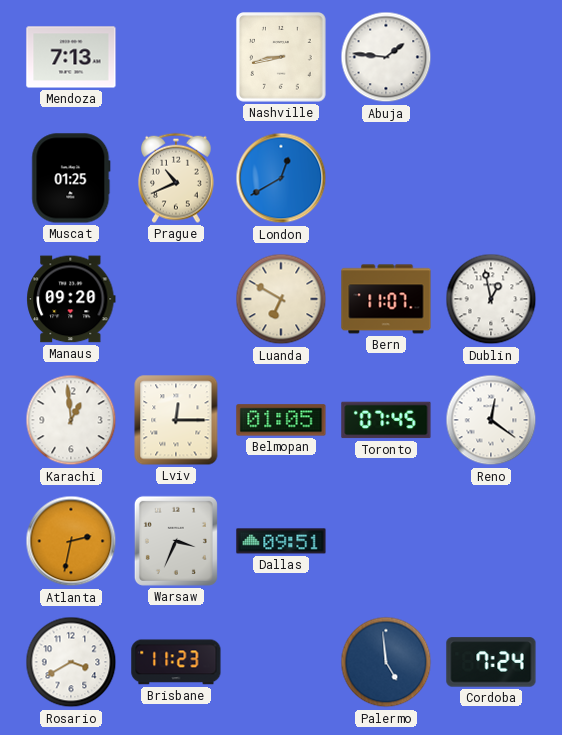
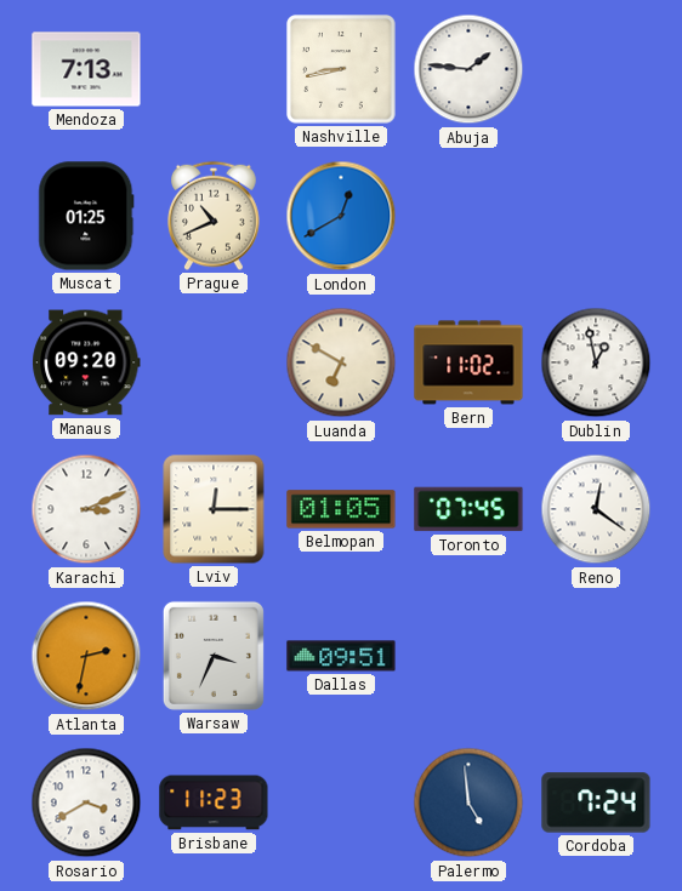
Bern: 11:07 -> 11:02
Karachi: 12:59 -> 3:11
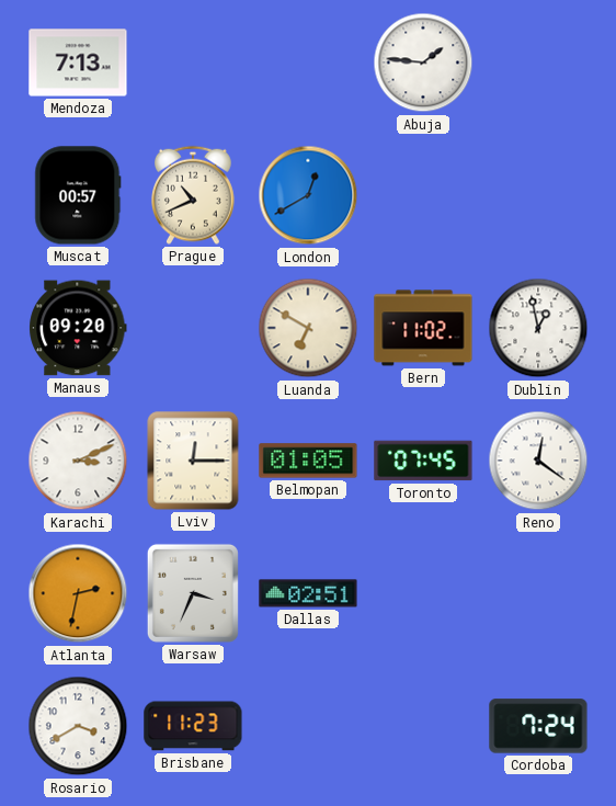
Nashville: 8:43 -> none
Muscat: 01:25 -> 00:57
Dallas: 09:51 -> 02:51
Palermo: 4:59 -> none
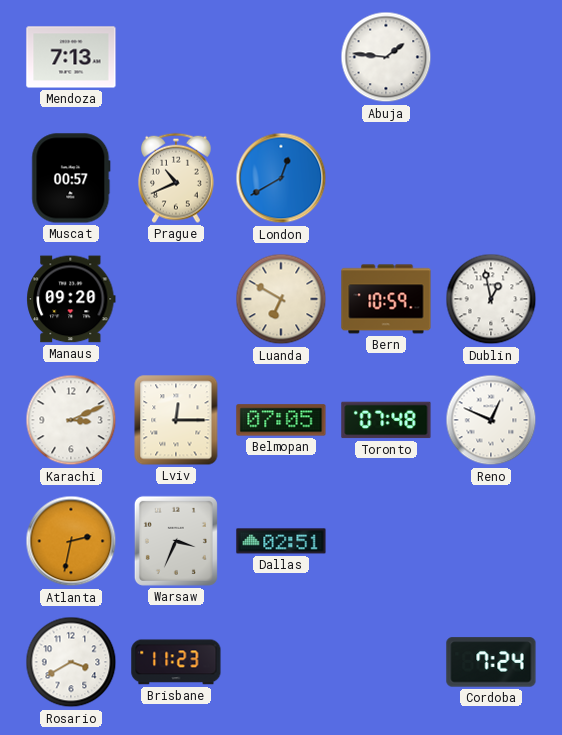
Bern: 11:02 -> 10:59
Belmopan: 01:05 -> 07:05
Toronto: 07:45 -> 07:48
Reno: 12:21 -> 12:49
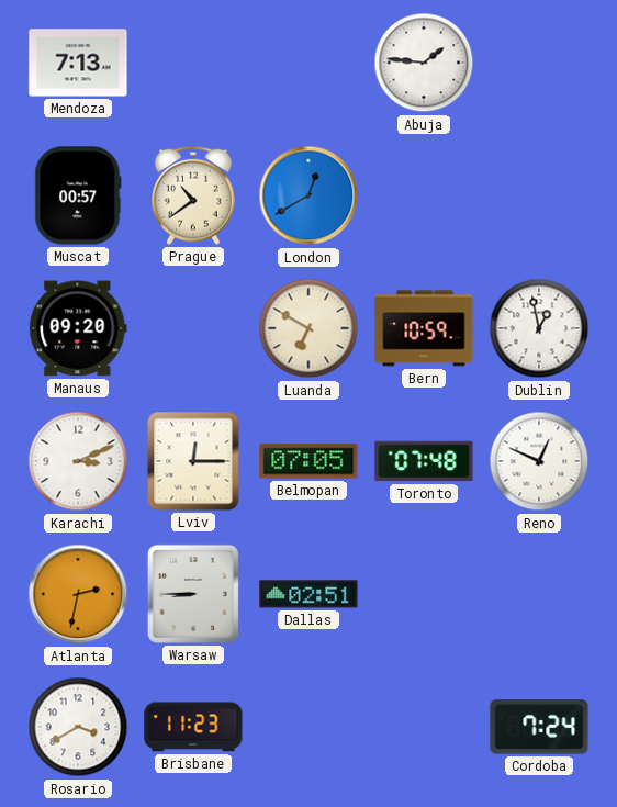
Prague: 10:41 -> 10:39
Warsaw: 3:34 -> 8:45
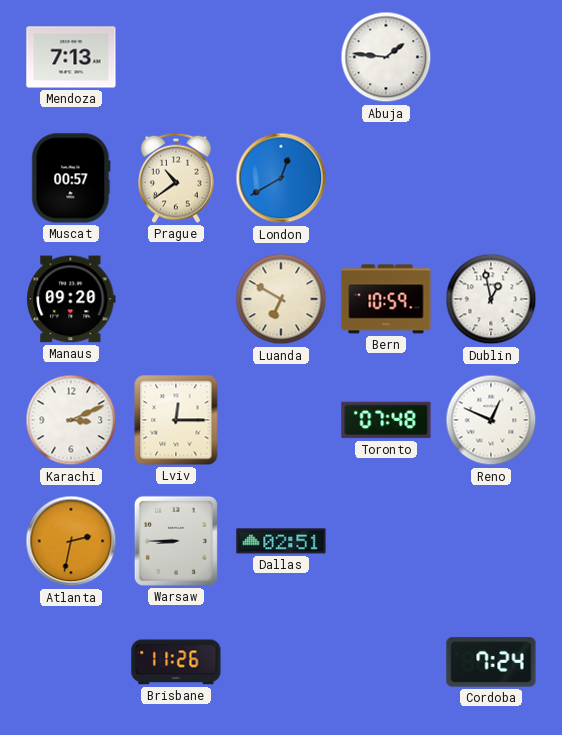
Belmopan: 07:05 -> none
Rosario: 3:40 -> none
Brisbane: 11:23 -> 11:26
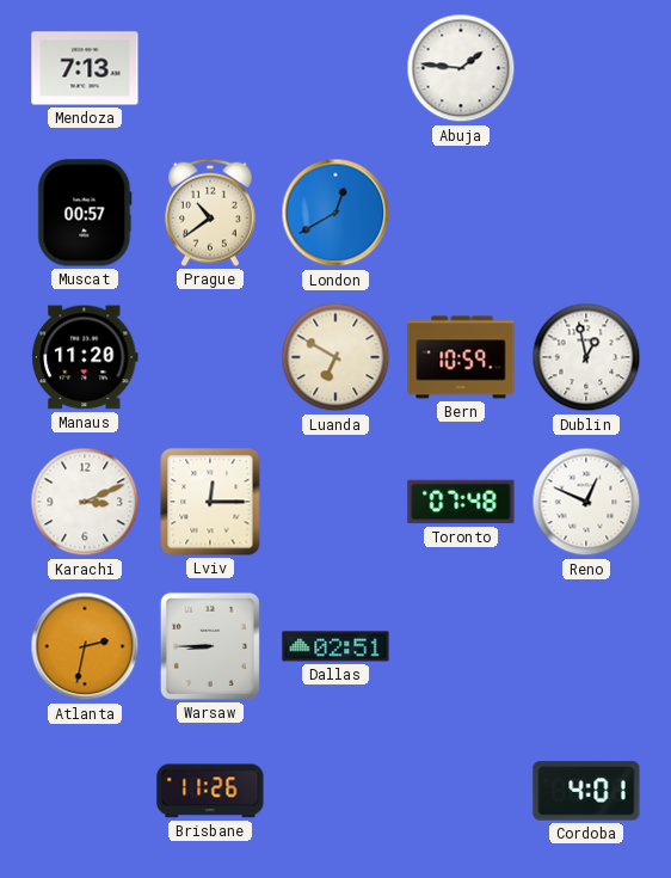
Manaus: 09:20 -> 11:20
Cordoba: 7:24 -> 4:01
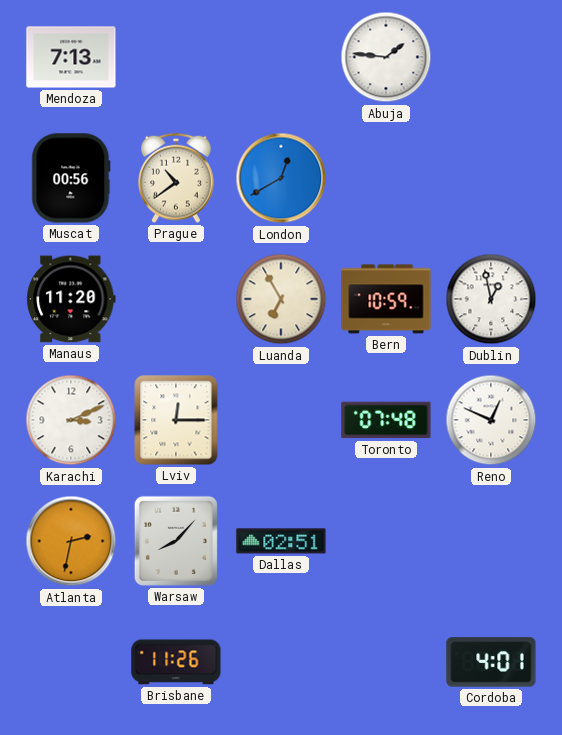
Muscat: 00:57 -> 00:56
Luanda: 6:50 -> 6:55
Warsaw: 8:45 -> 8:07
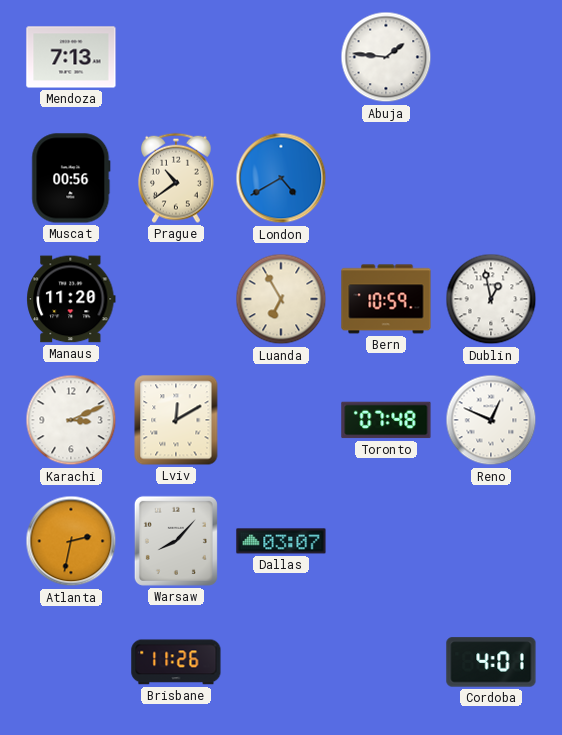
London: 12:40 -> 4:40
Lviv: 12:15 -> 12:10
Dallas: 02:51 -> 03:07
